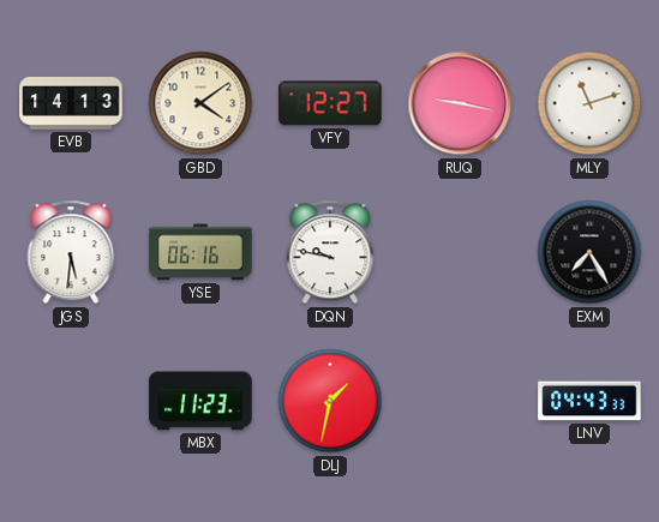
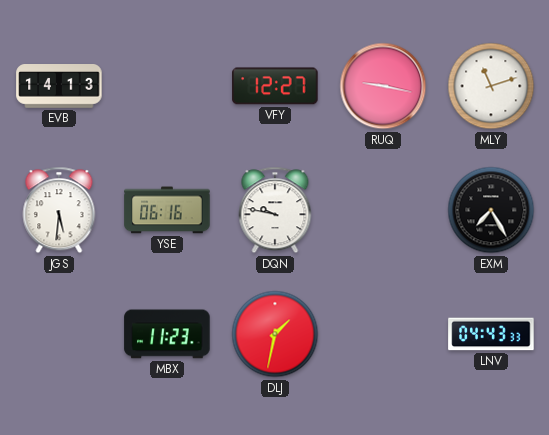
GBD: 4:09 -> none
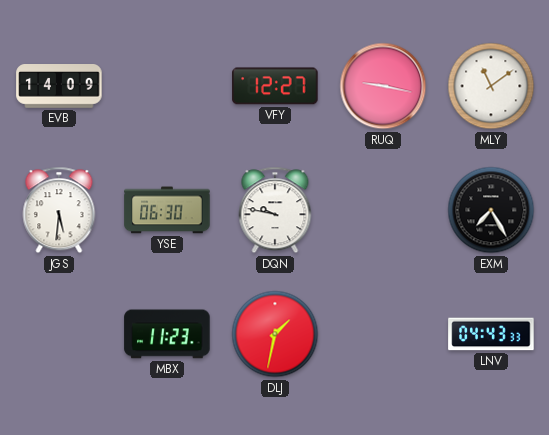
EVB: 14:13 -> 14:09
MLY: 11:12 -> 11:09
YSE: 06:16 -> 06:30
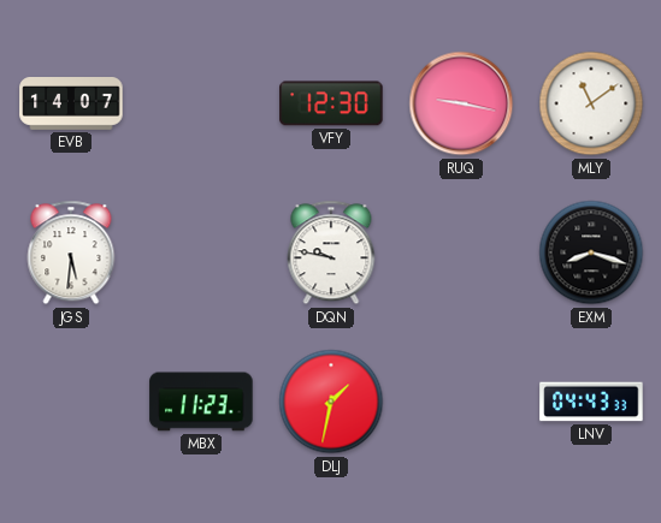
EVB: 14:09 -> 14:07
VFY: 12:27 -> 12:30
YSE: 06:30 -> none
EXM: 7:25 -> 8:18
